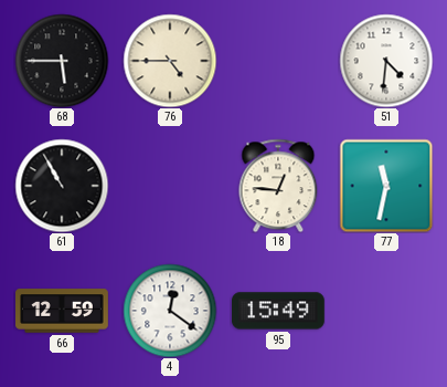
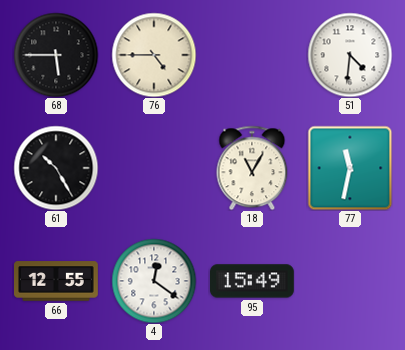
61: 10:55 -> 10:25
18: 12:46 -> 11:05
66: 12:59 -> 12:55
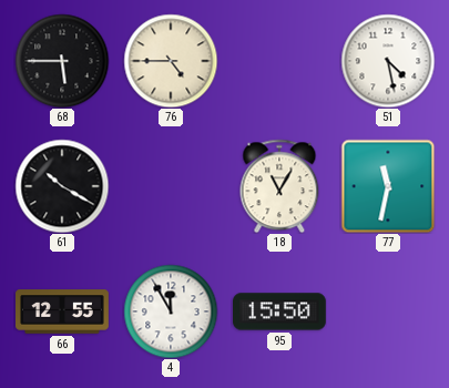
51: 4:31 -> 4:28
61: 10:25 -> 10:20
4: 12:21 -> 11:55
95: 15:49 -> 15:50
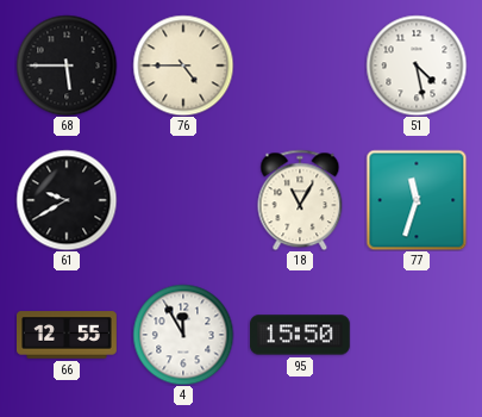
61: 10:20 -> 9:40
77: 11:32 -> 11:33
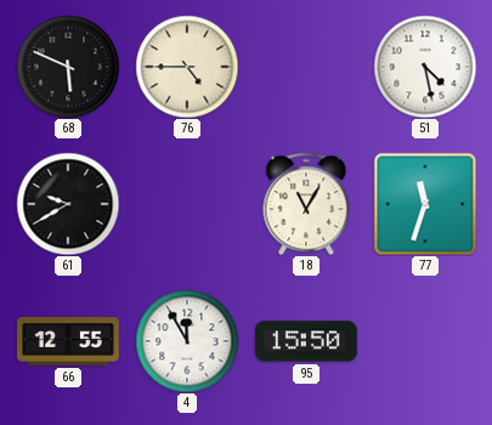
68: 5:45 -> 5:49
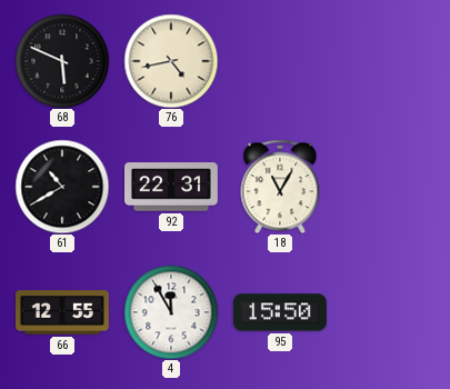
76: 4:45 -> 4:43
51: 4:28 -> none
61: 9:40 -> 10:40
92: none -> 22:31
77: 11:33 -> none
